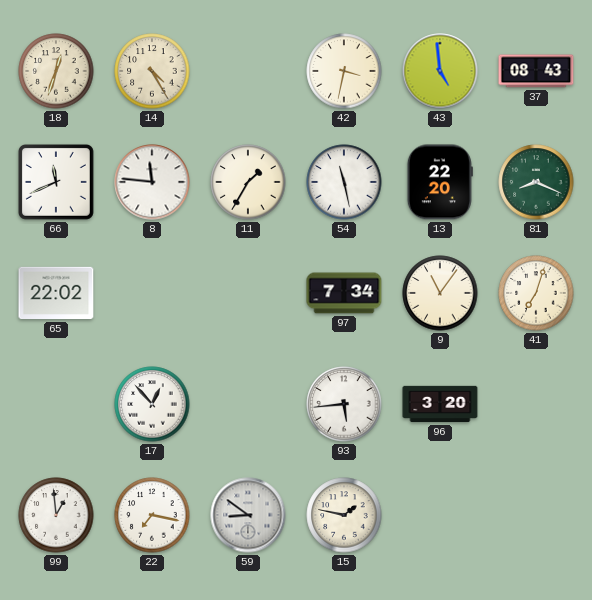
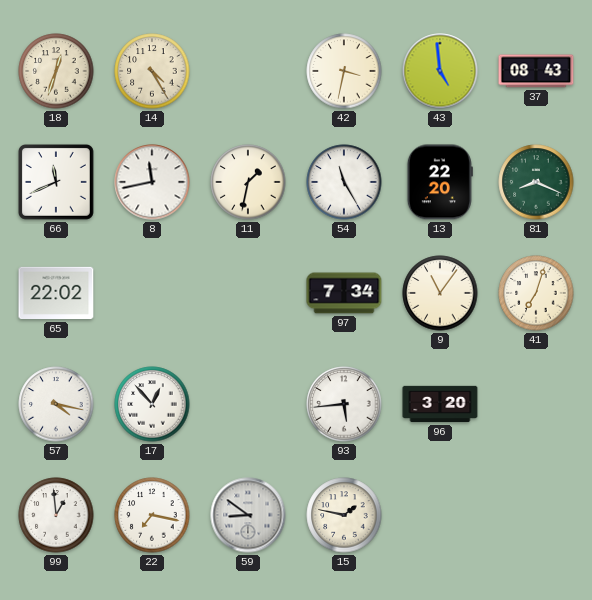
8: 11:46 -> 11:43
11: 1:35 -> 1:32
54: 11:28 -> 11:25
57: none -> 4:17
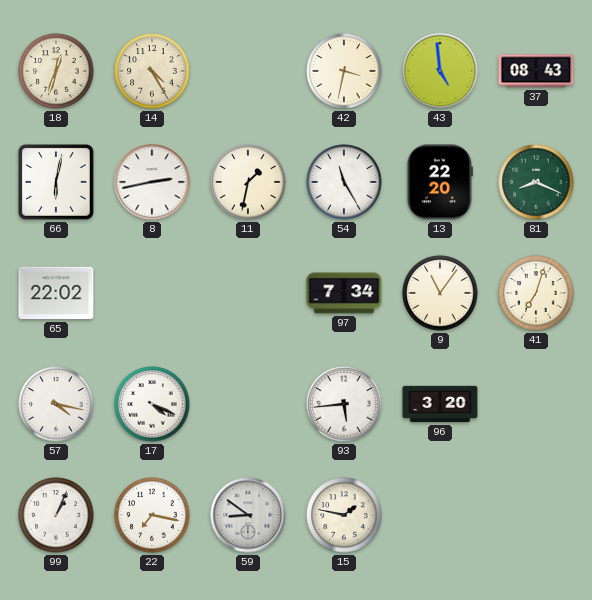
66: 11:41 -> 6:02
8: 11:43 -> 2:43
17: 12:53 -> 4:19
99: 12:59 -> 1:04
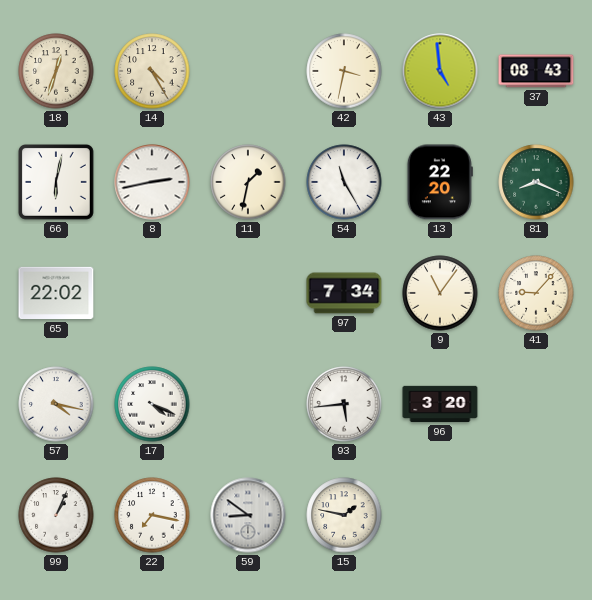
41: 7:03 -> 9:07
